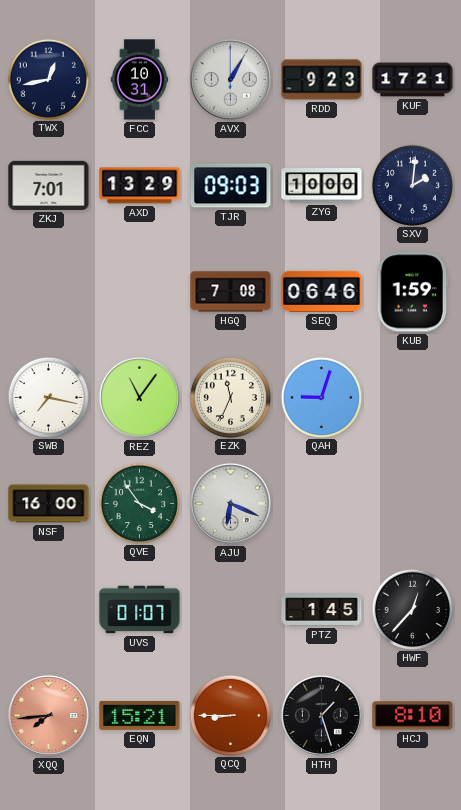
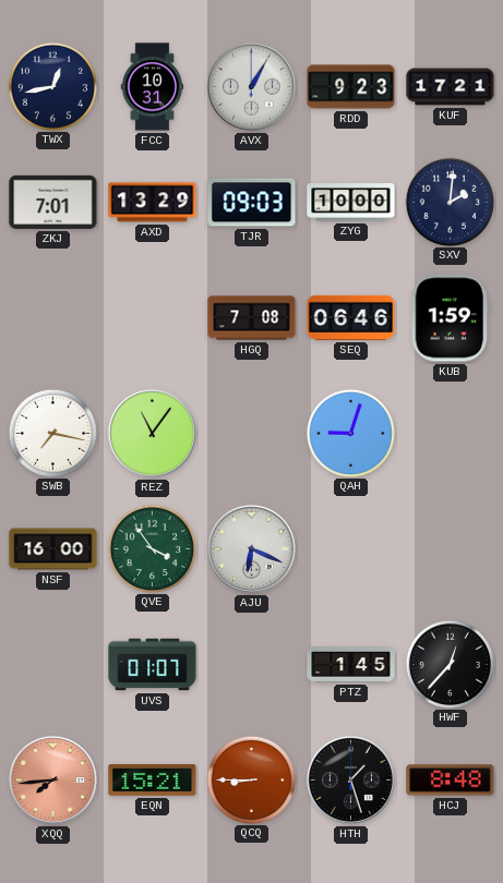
EZK: 11:34 -> none
HCJ: 8:10 -> 8:48
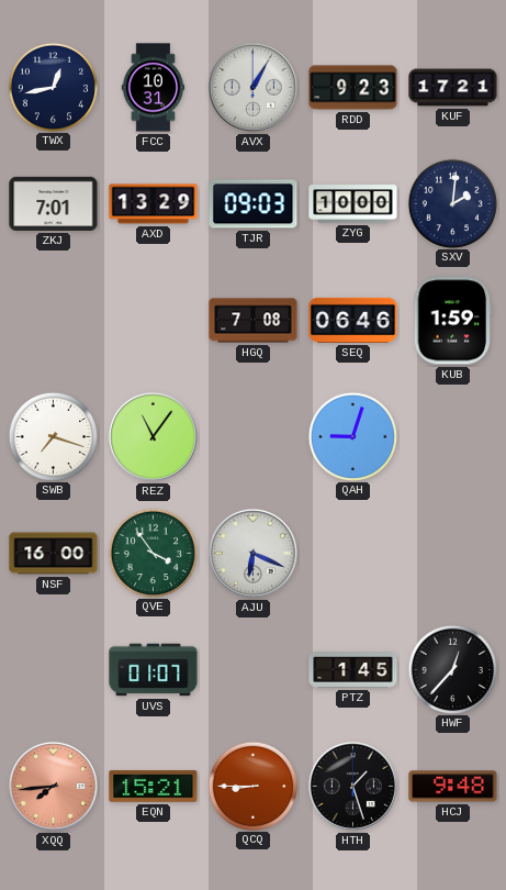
SWB: 7:17 -> 7:18
HCJ: 8:48 -> 9:48
